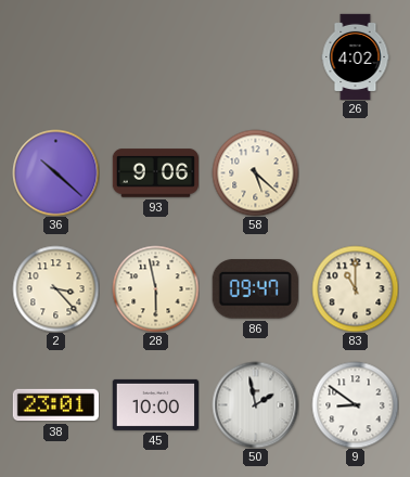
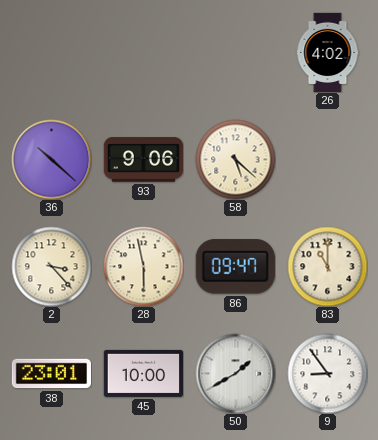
50: 1:58 -> 1:40
9: 8:51 -> 8:54
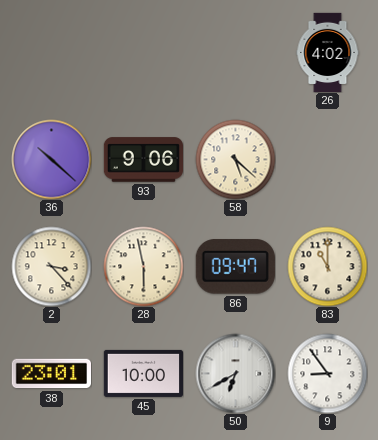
50: 1:40 -> 6:40
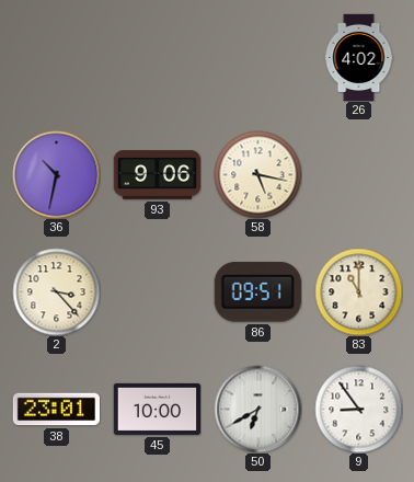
36: 10:22 -> 10:32
58: 5:22 -> 5:17
28: 5:58 -> none
86: 09:47 -> 09:51
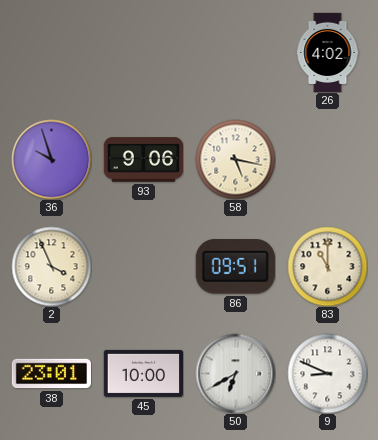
36: 10:32 -> 9:57
2: 3:23 -> 3:56
9: 8:54 -> 8:49
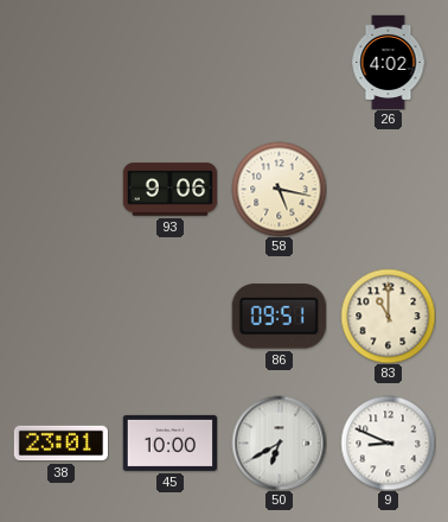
36: 9:57 -> none
2: 3:56 -> none
